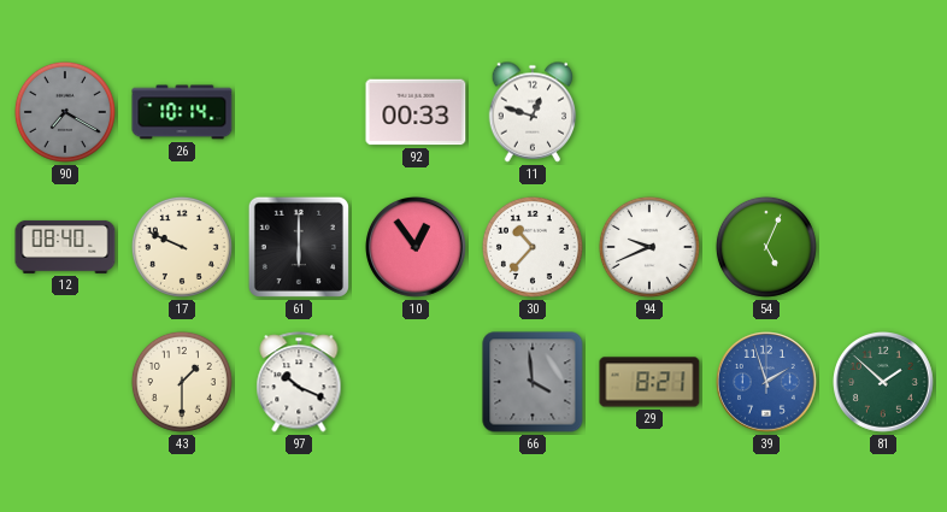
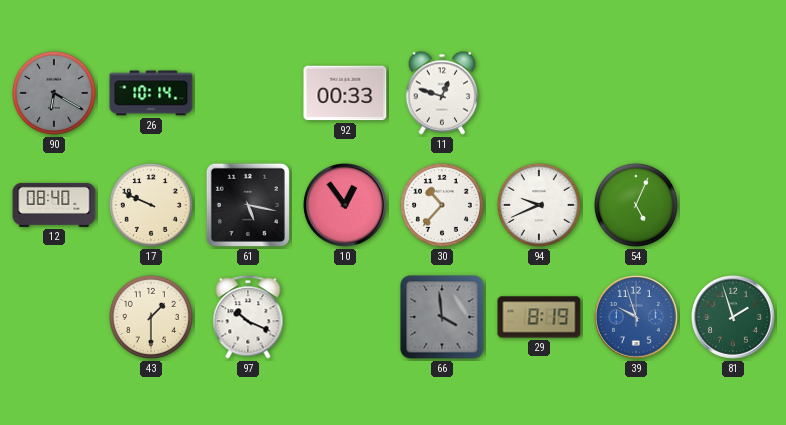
90: 7:20 -> 6:20
61: 6:00 -> 5:17
29: 8:21 -> 8:19
39: 1:57 -> 9:57
81: 1:52 -> 1:57
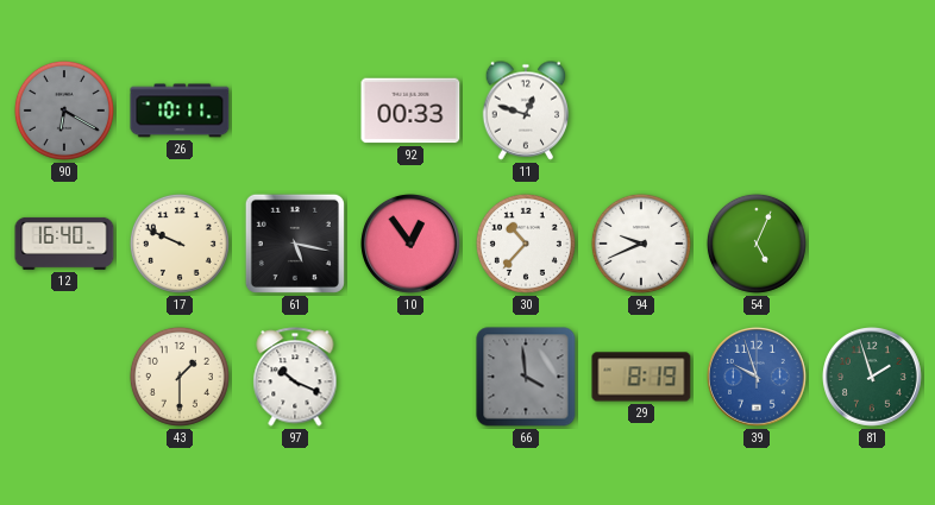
26: 10:14 -> 10:11
12: 08:40 -> 16:40
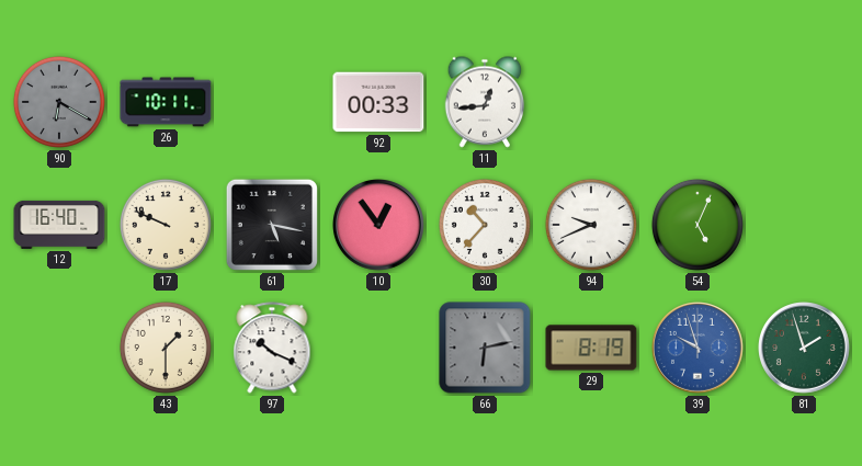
11: 12:48 -> 12:44
66: 3:59 -> 6:13
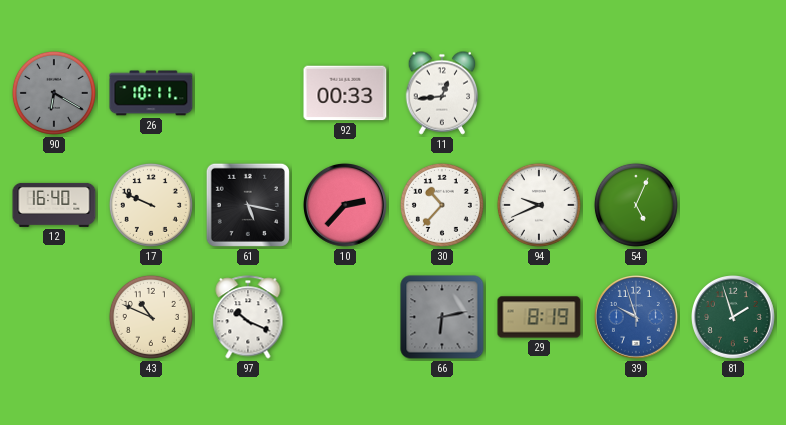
10: 12:54 -> 2:37
43: 1:30 -> 10:49
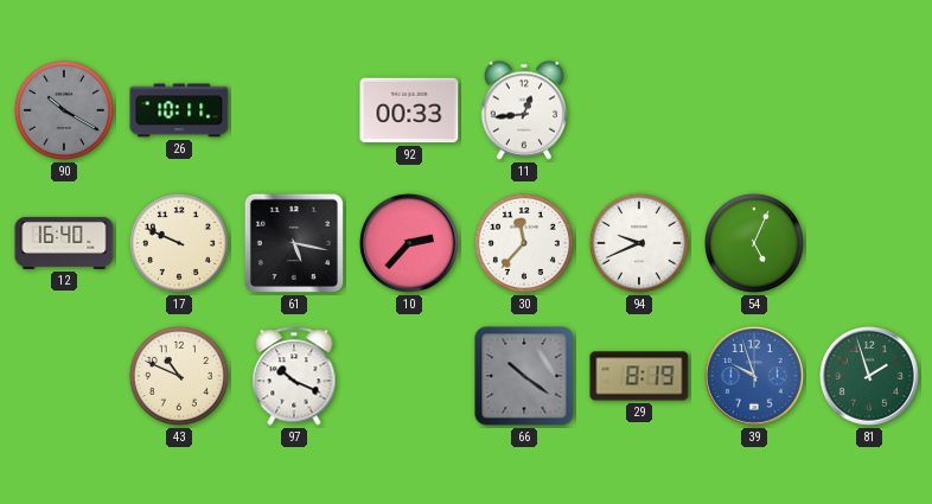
90: 6:20 -> 10:20
30: 10:37 -> 11:37
66: 6:13 -> 10:21
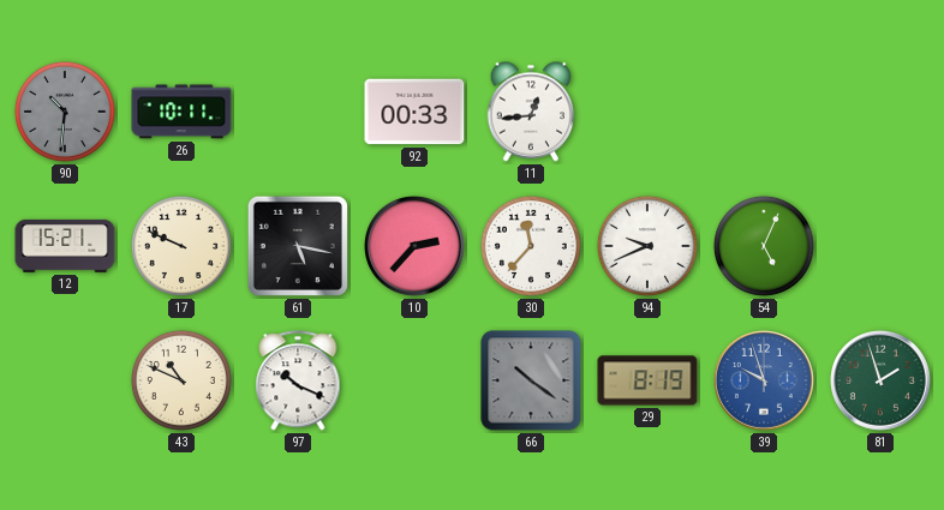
90: 10:20 -> 10:31
12: 16:40 -> 15:21
